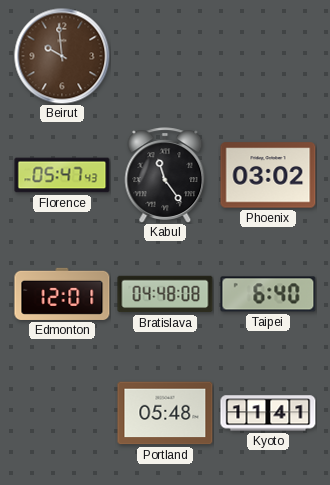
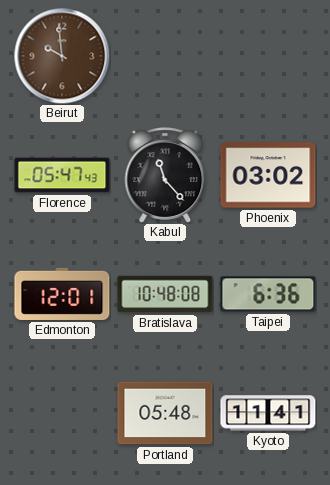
Kabul: 11:24 -> 11:23
Bratislava: 04:48 -> 10:48
Taipei: 6:40 -> 6:36
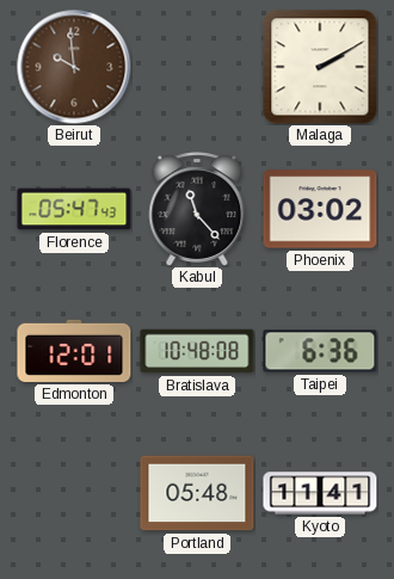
Malaga: none -> 2:10
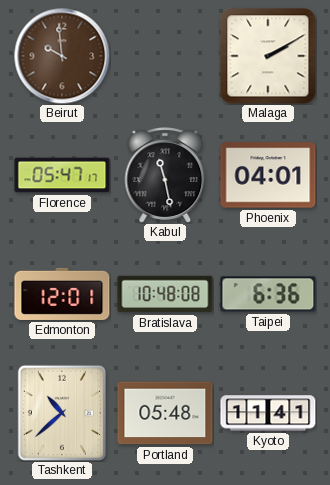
Florence: 05:47:43 -> 05:47:17
Kabul: 11:23 -> 11:28
Phoenix: 03:02 -> 04:01
Tashkent: none -> 10:38
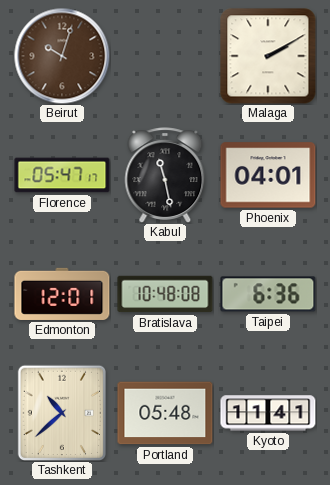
Beirut: 9:59 -> 10:03
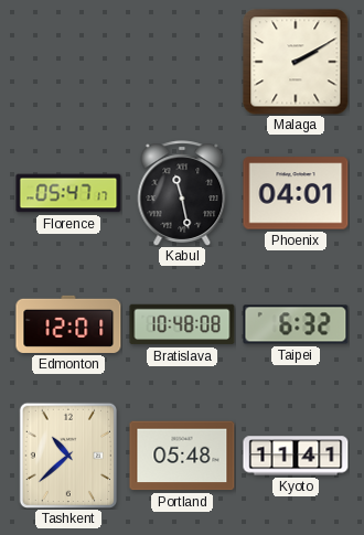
Beirut: 10:03 -> none
Taipei: 6:36 -> 6:32
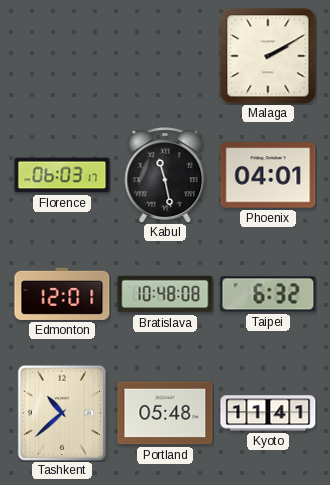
Florence: 05:47 -> 06:03
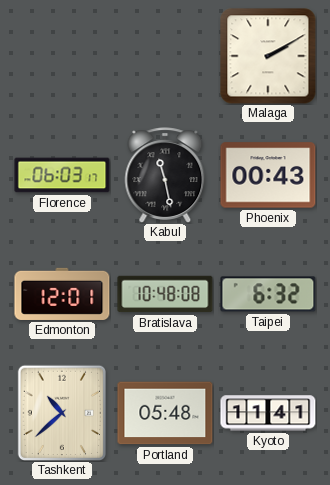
Phoenix: 04:01 -> 00:43
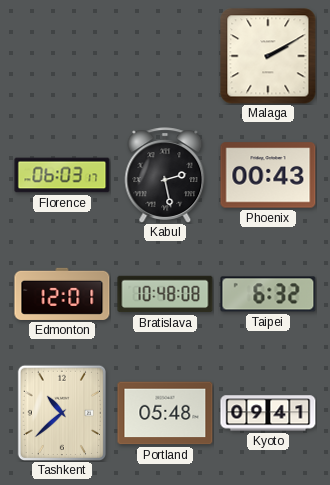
Kabul: 11:28 -> 2:28
Kyoto: 11:41 -> 09:41
